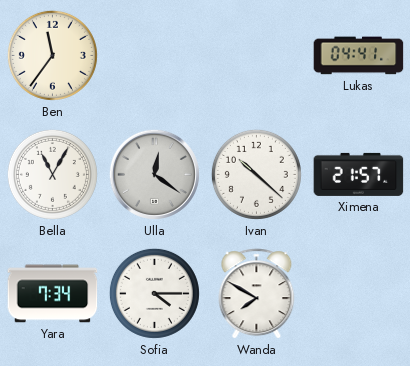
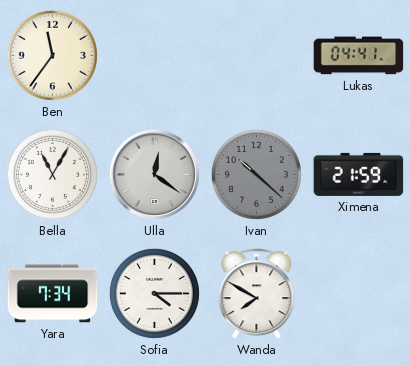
Ivan dial: white -> grey
Ximena: 21:57 -> 21:59
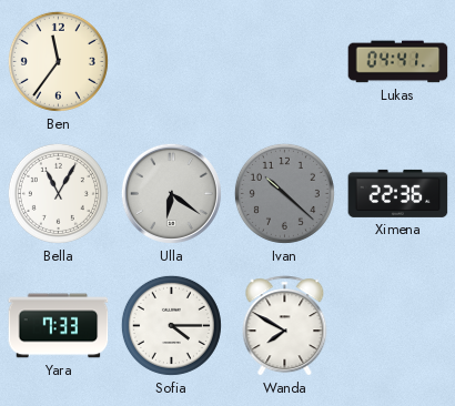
Ulla: 12:21 -> 6:21
Ximena: 21:59 -> 22:36
Yara: 7:34 -> 7:33
